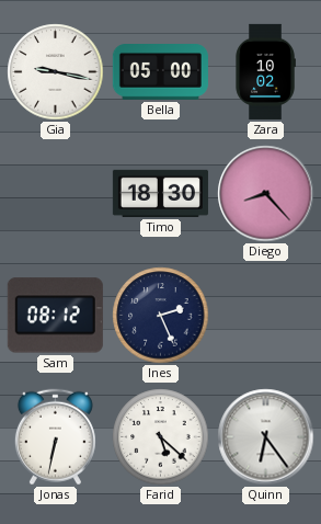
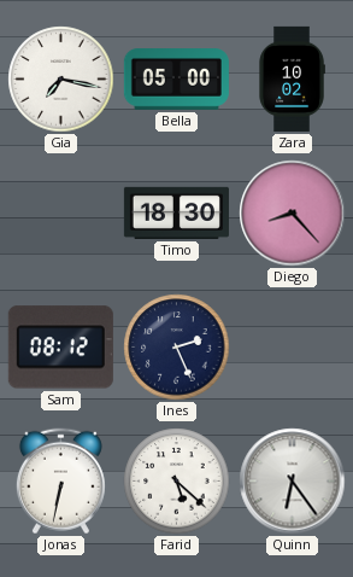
Gia: 9:17 -> 7:17
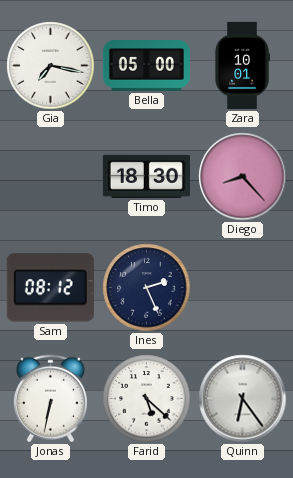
Zara: 10:02 -> 10:01
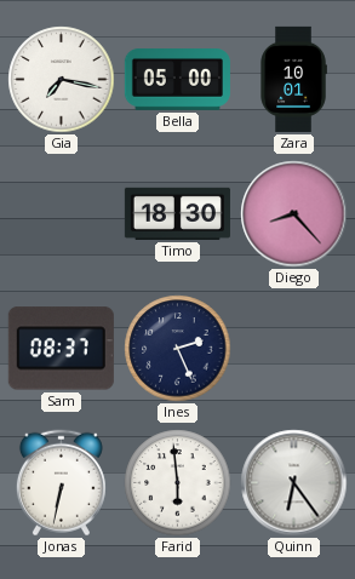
Sam: 08:12 -> 08:37
Farid: 5:22 -> 5:59
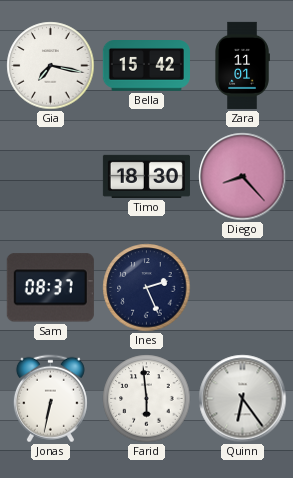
Bella: 05:00 -> 15:42
Zara: 10:01 -> 11:01
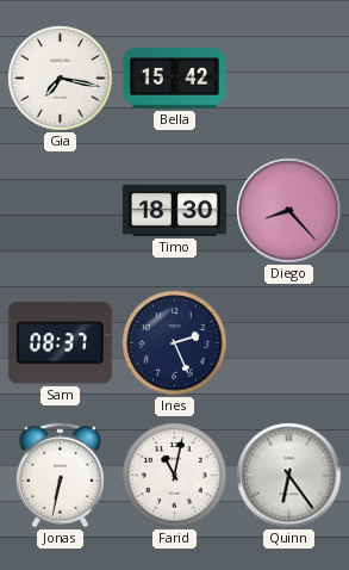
Zara: 11:01 -> none
Farid: 5:59 -> 11:02
